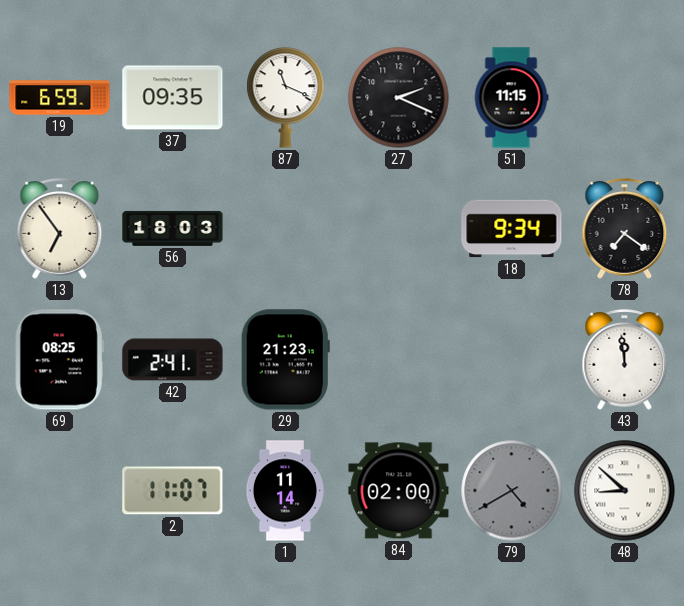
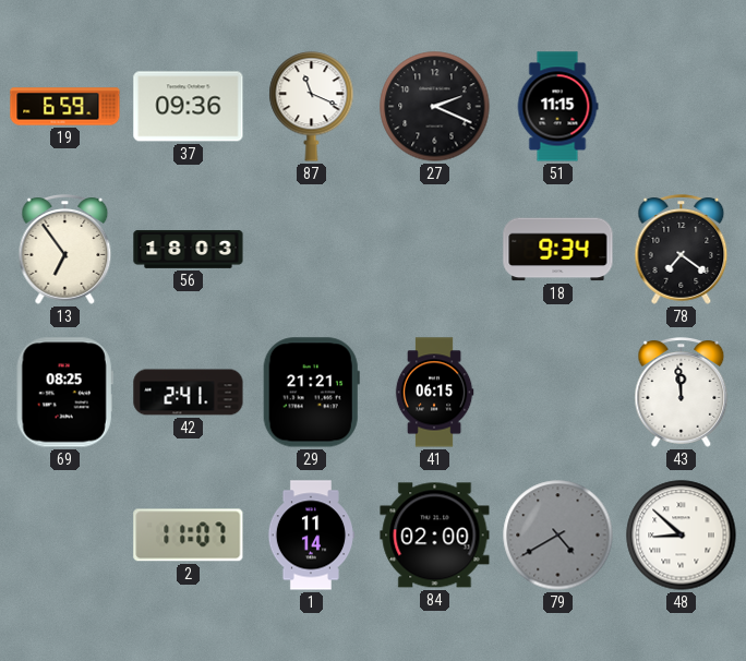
37: 09:35 -> 09:36
29: 21:23 -> 21:21
41: none -> 06:15
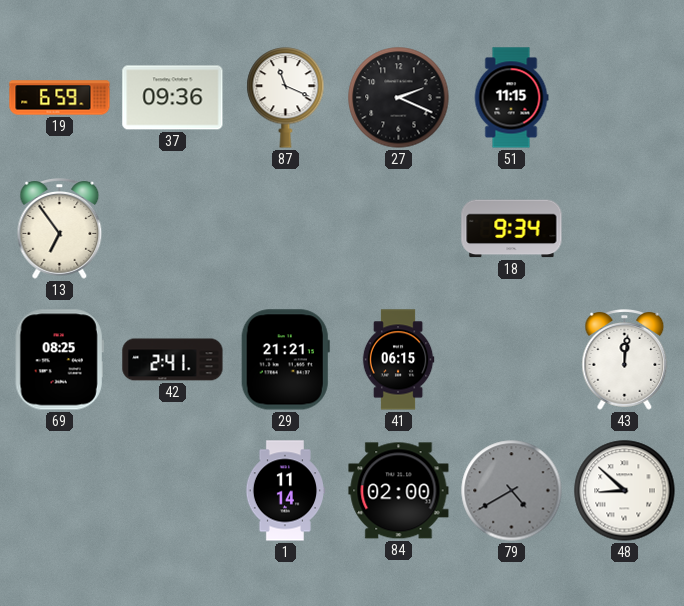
56: 18:03 -> none
78: 7:21 -> none
43: 11:59 -> 12:01
2: 11:07 -> none
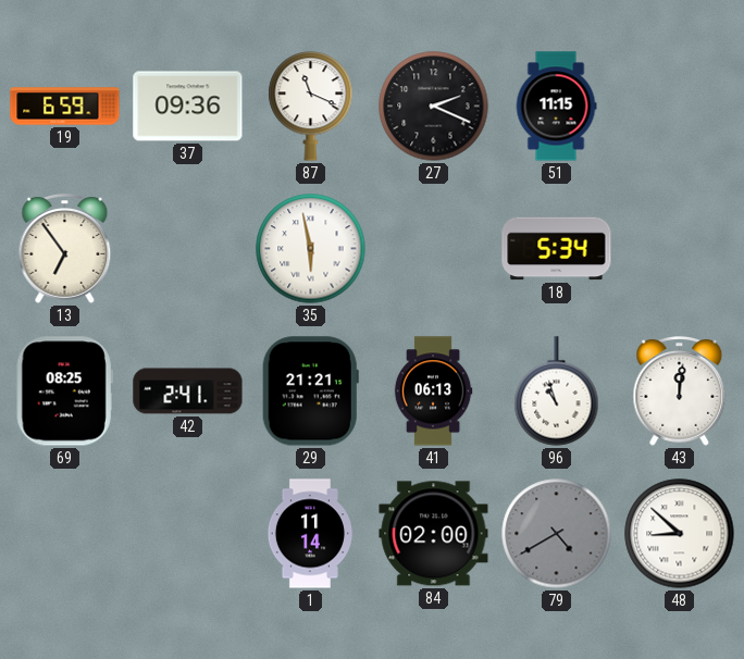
35: none -> 5:58
18: 9:34 -> 5:34
41: 06:15 -> 06:13
96: none -> 10:57
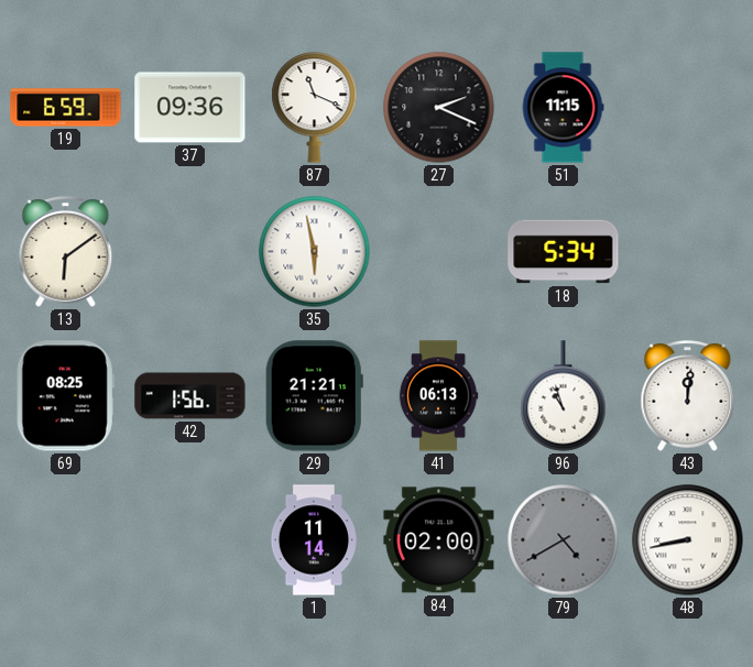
13: 6:54 -> 6:09
42: 2:41 -> 1:56
48: 8:52 -> 8:43
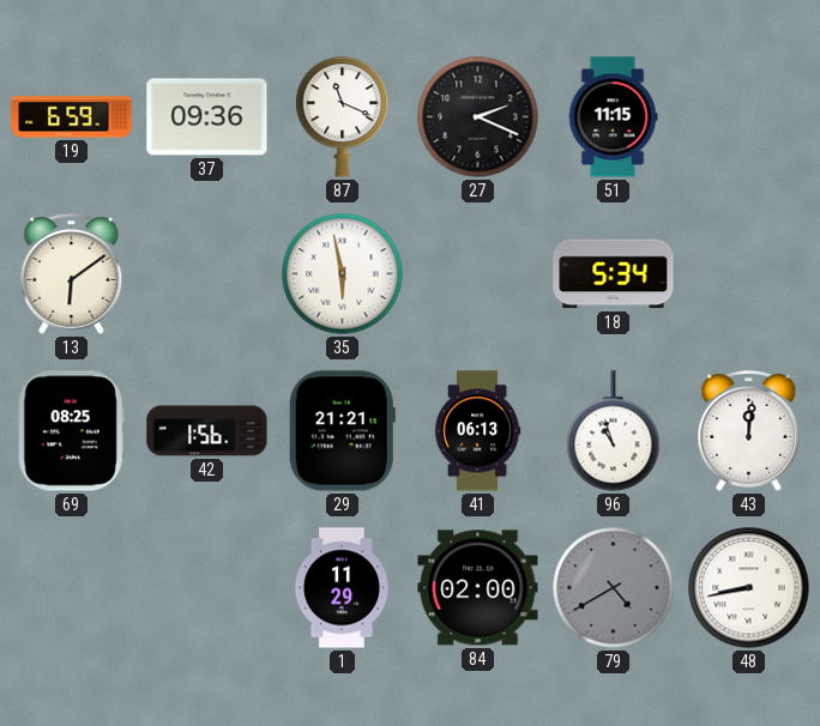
1: 11:14 -> 11:29
